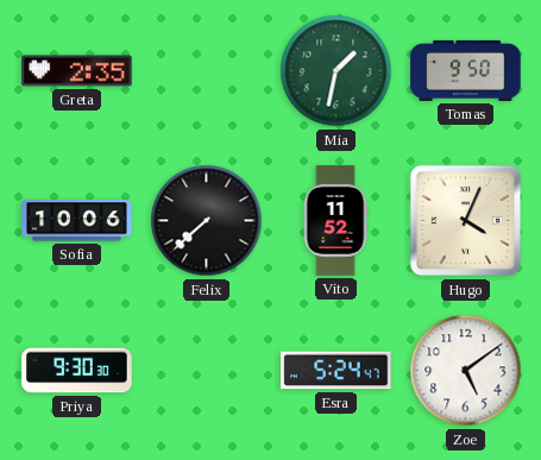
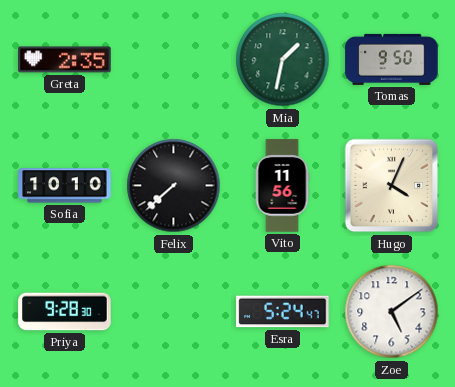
Sofia: 10:06 -> 10:10
Vito: 11:52 -> 11:56
Priya: 9:30 -> 9:28
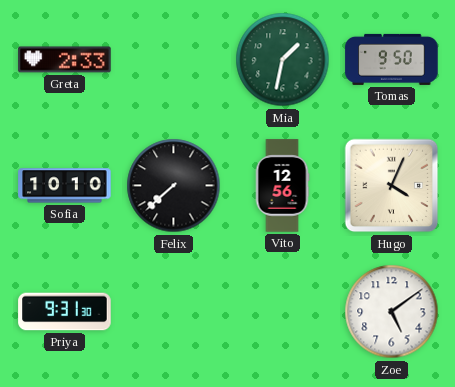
Greta: 2:35 -> 2:33
Vito: 11:56 -> 12:56
Priya: 9:28 -> 9:31
Esra: 5:24 -> none
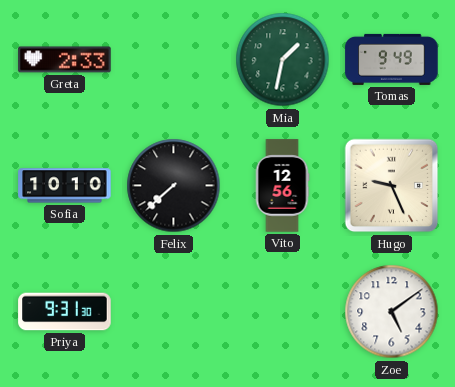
Tomas: 9:50 -> 9:49
Hugo: 4:04 -> 9:26
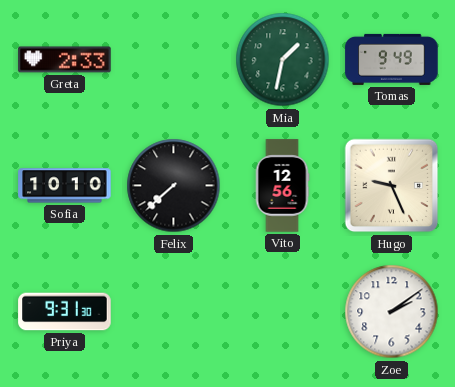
Zoe: 5:09 -> 2:09
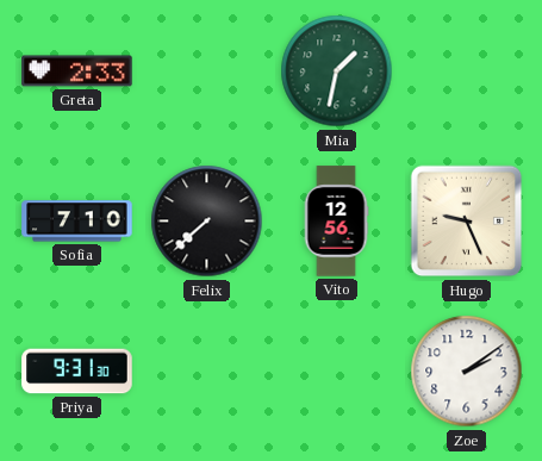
Tomas: 9:49 -> none
Sofia: 10:10 -> 7:10
